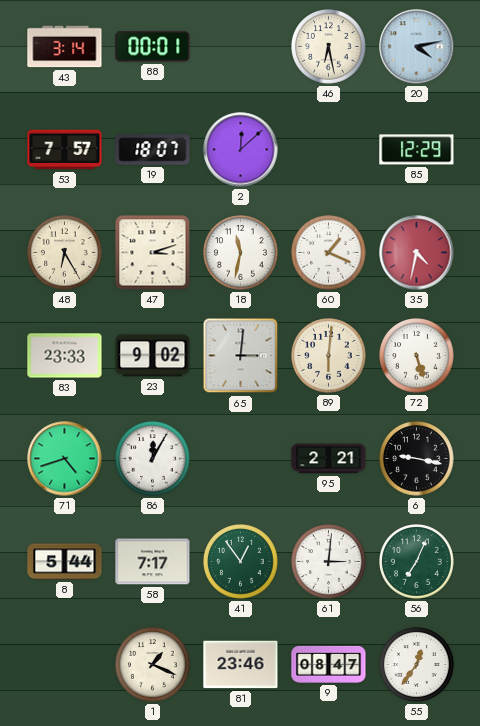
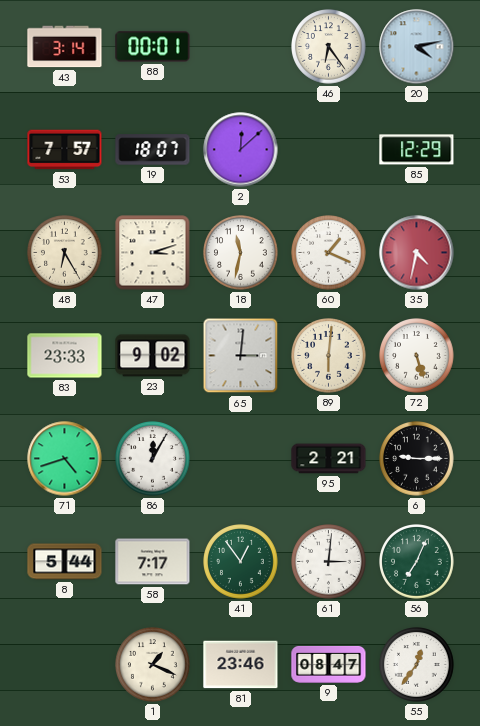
46: 6:28 -> 6:24
6: 9:17 -> 9:15
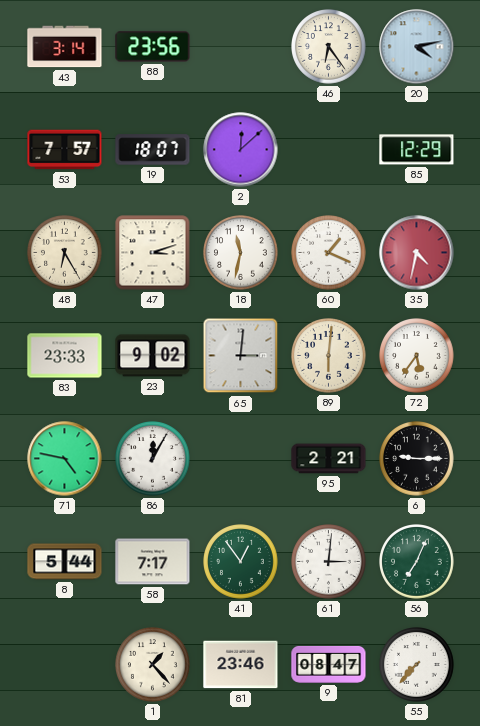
88: 00:01 -> 23:56
72: 5:27 -> 5:36
71: 4:42 -> 4:47
1: 1:19 -> 1:23
55: 12:36 -> 7:37
